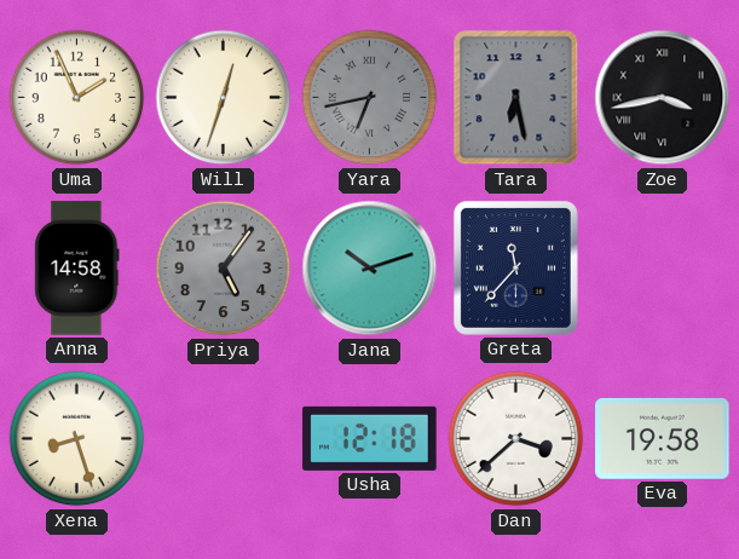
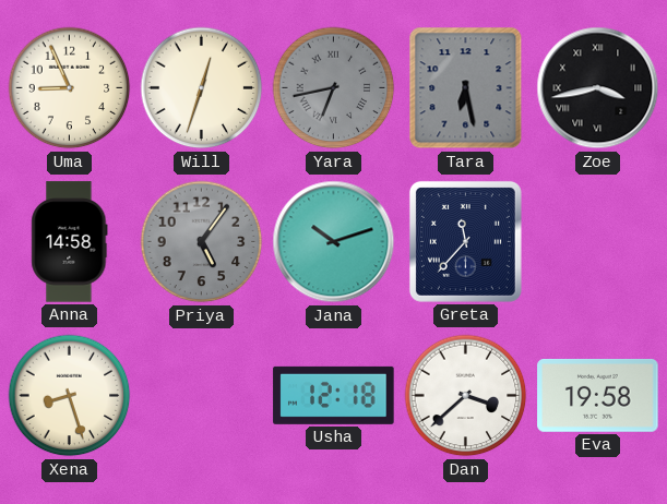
Uma: 1:56 -> 8:56
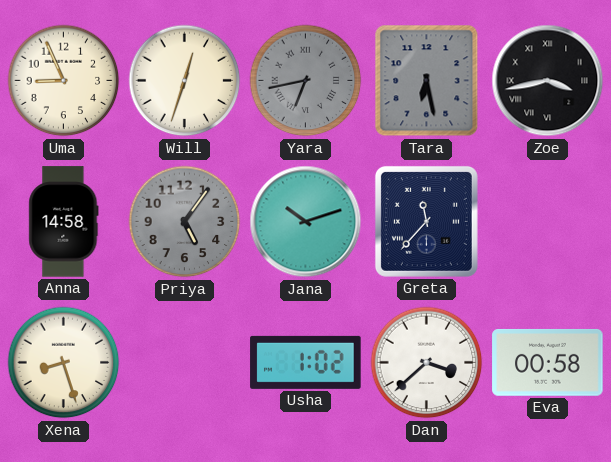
Usha: 12:18 -> 1:02
Eva: 19:58 -> 00:58
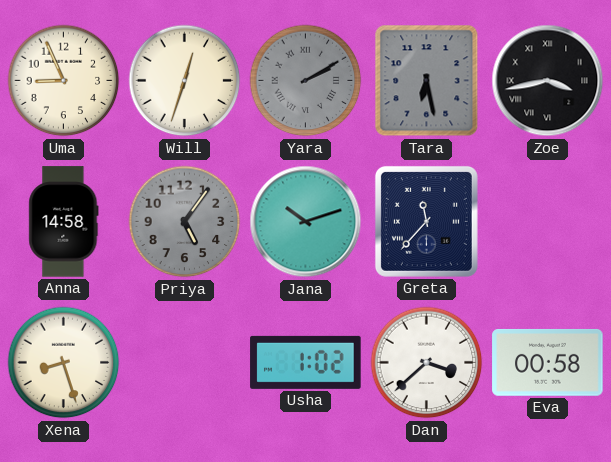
Yara: 6:43 -> 2:10
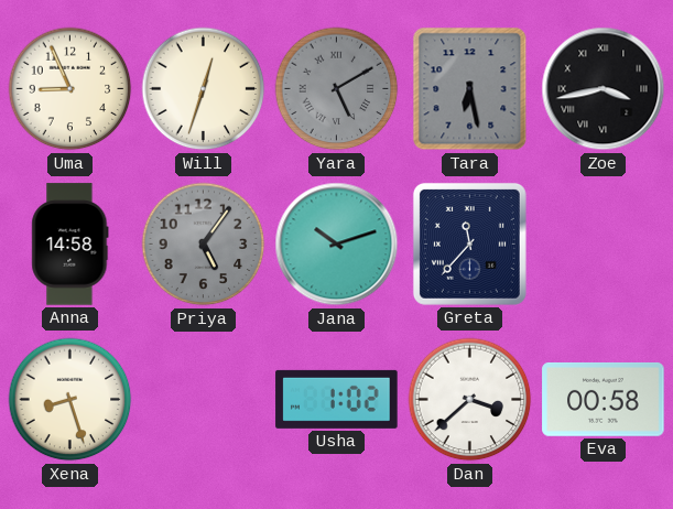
Yara: 2:10 -> 5:10
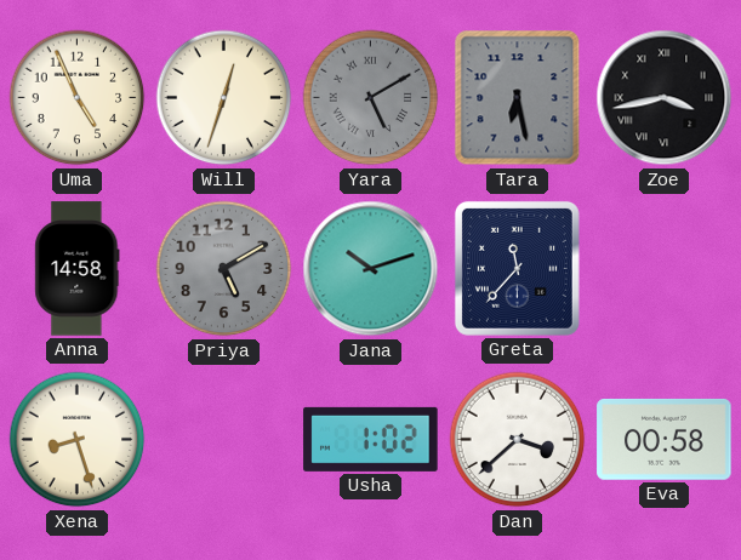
Uma: 8:56 -> 4:56
Priya: 5:06 -> 5:10
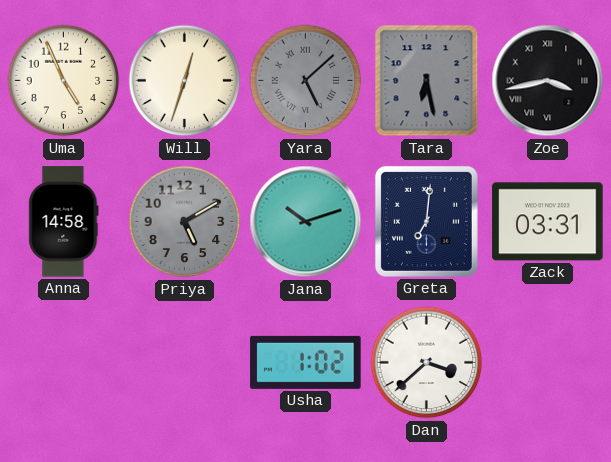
Yara: 5:10 -> 5:08
Greta: 11:37 -> 7:01
Zack: none -> 03:31
Xena: 8:27 -> none
Eva: 00:58 -> none
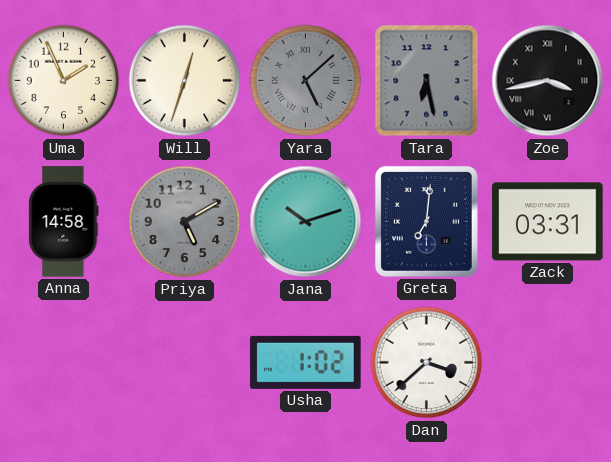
Uma: 4:56 -> 1:56
